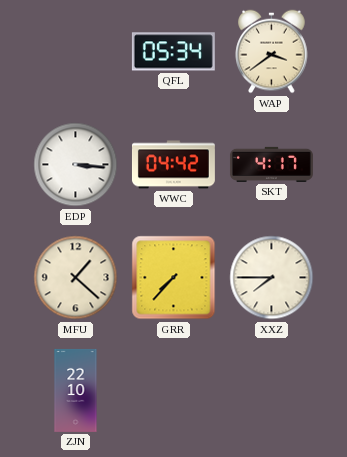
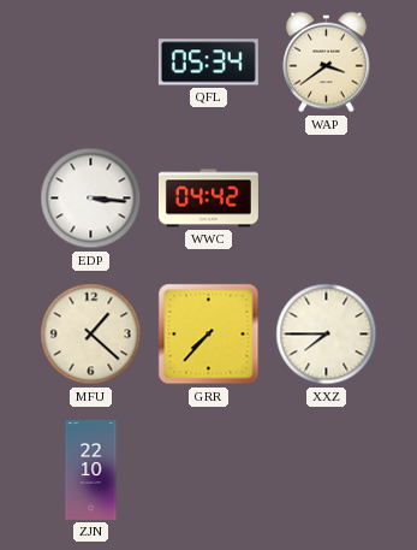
SKT: 4:17 -> none
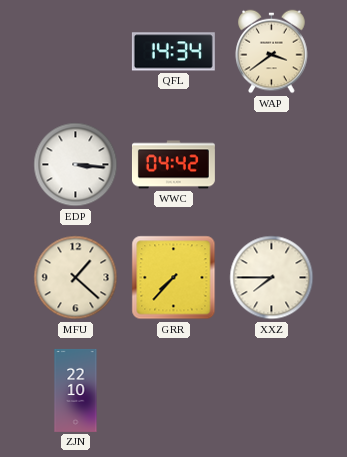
QFL: 05:34 -> 14:34
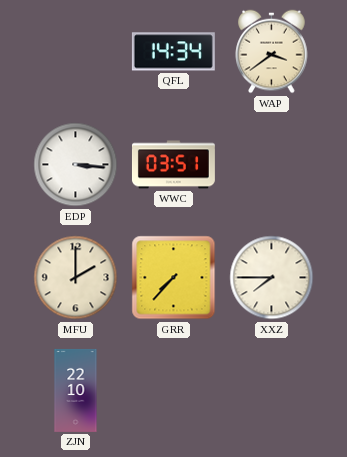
WWC: 04:42 -> 03:51
MFU: 1:22 -> 2:00
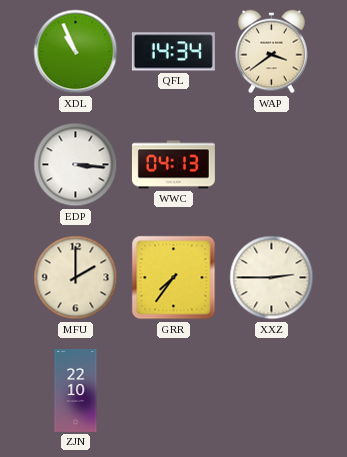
XDL: none -> 10:56
WWC: 03:51 -> 04:13
GRR: 7:37 -> 7:36
XXZ: 7:45 -> 2:45
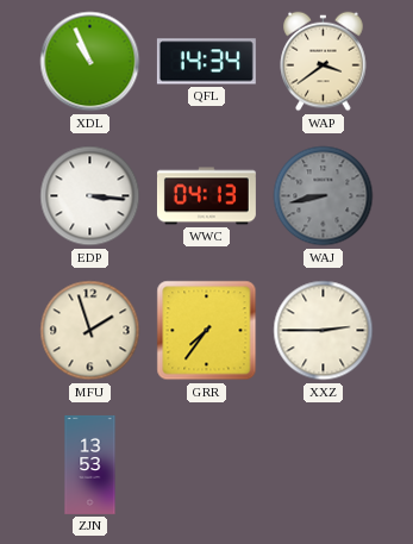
WAJ: none -> 8:43
MFU: 2:00 -> 1:57
ZJN: 22:10 -> 13:53
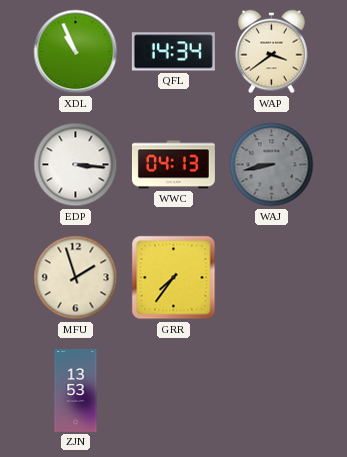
XXZ: 2:45 -> none
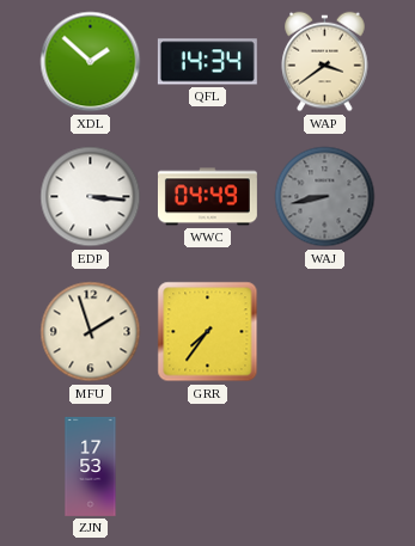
XDL: 10:56 -> 1:52
WWC: 04:13 -> 04:49
ZJN: 13:53 -> 17:53
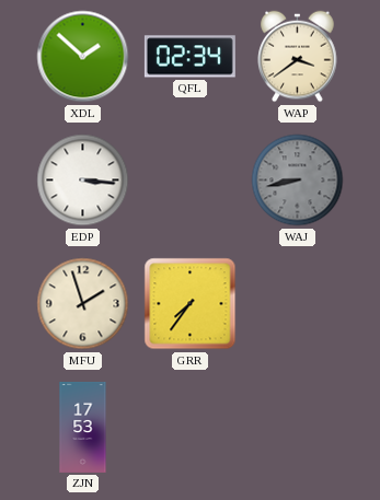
QFL: 14:34 -> 02:34
WWC: 04:49 -> none
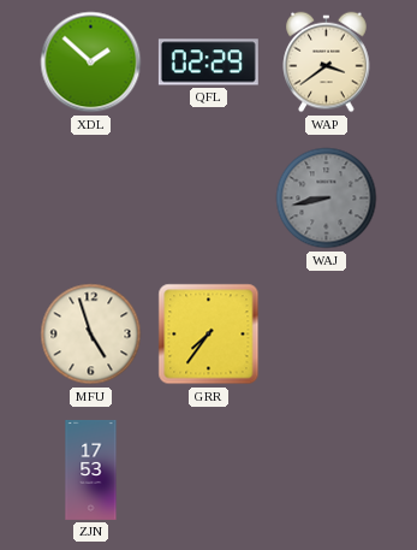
QFL: 02:34 -> 02:29
EDP: 3:16 -> none
MFU: 1:57 -> 4:57
